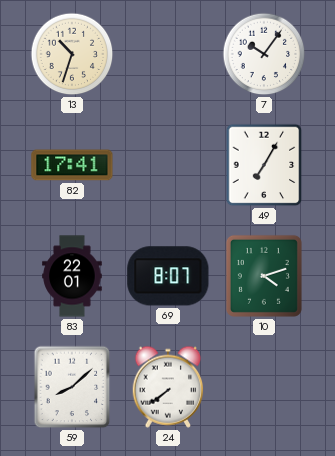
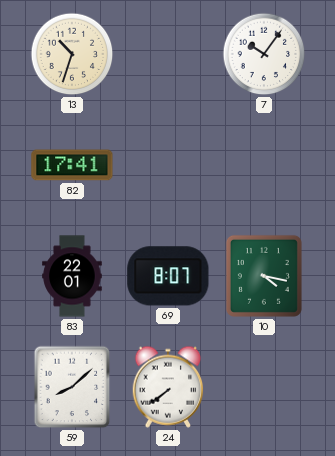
49: 7:05 -> none
10: 4:12 -> 4:17
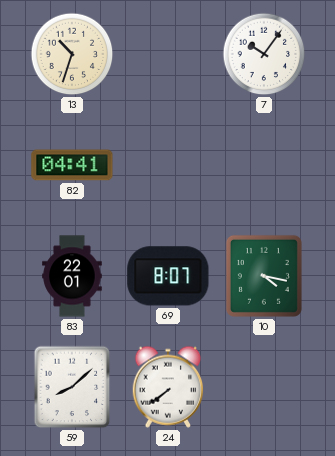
82: 17:41 -> 04:41
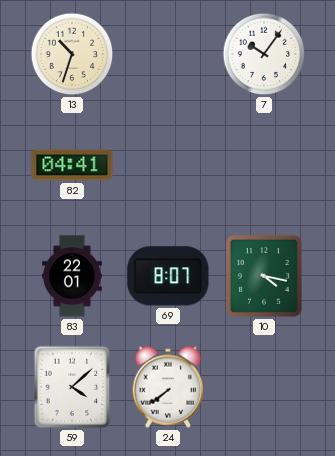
59: 8:08 -> 4:08
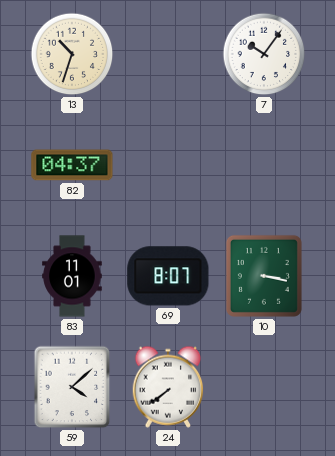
82: 04:41 -> 04:37
83: 22:01 -> 11:01
10: 4:17 -> 3:17
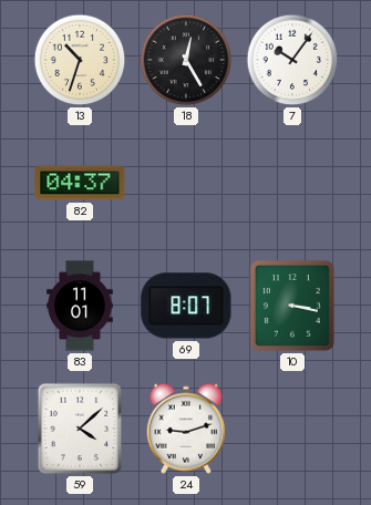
18: none -> 12:25
24: 7:39 -> 9:12
